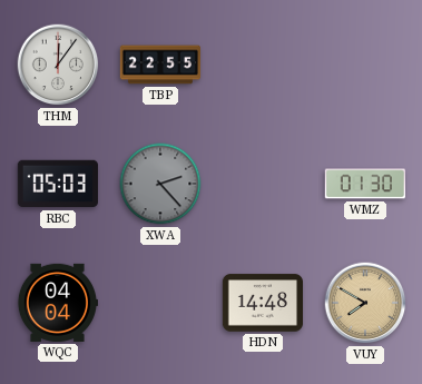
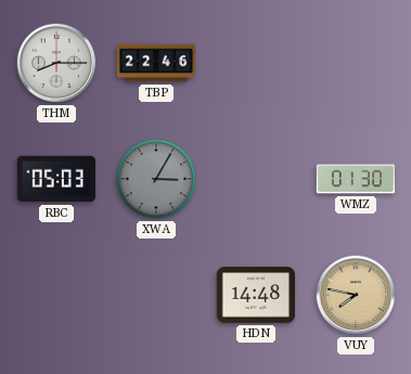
THM: 12:06 -> 8:15
TBP: 22:55 -> 22:46
XWA: 2:23 -> 3:05
WQC: 04:04 -> none
VUY: 7:50 -> 7:47
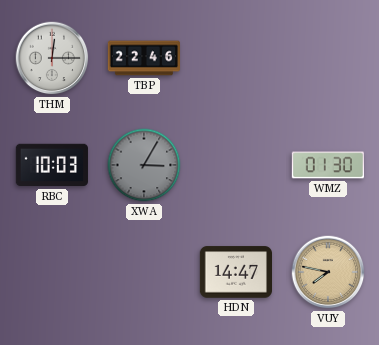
THM: 8:15 -> 12:15
RBC: 05:03 -> 10:03
HDN: 14:48 -> 14:47
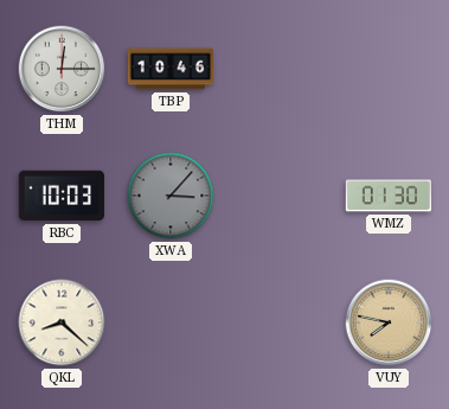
TBP: 22:46 -> 10:46
XWA: 3:05 -> 3:07
QKL: none -> 8:22
HDN: 14:47 -> none
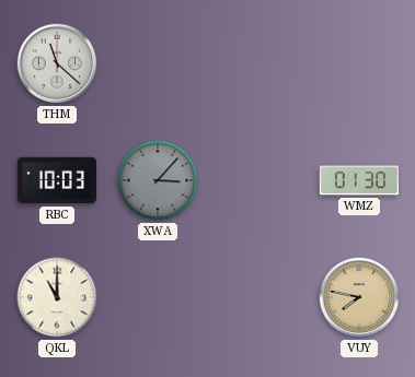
THM: 12:15 -> 11:22
TBP: 10:46 -> none
QKL: 8:22 -> 11:00
